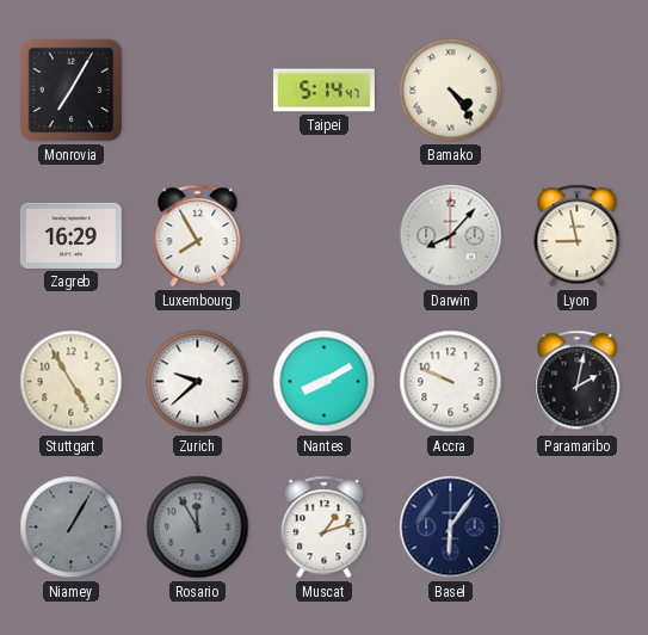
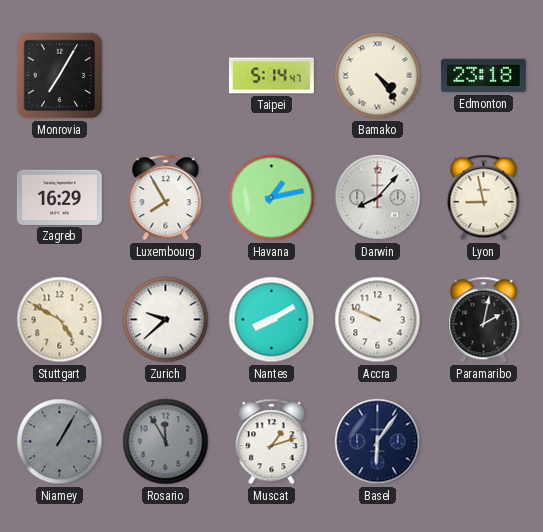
Edmonton: none -> 23:18
Havana: none -> 1:13
Stuttgart: 4:55 -> 4:50
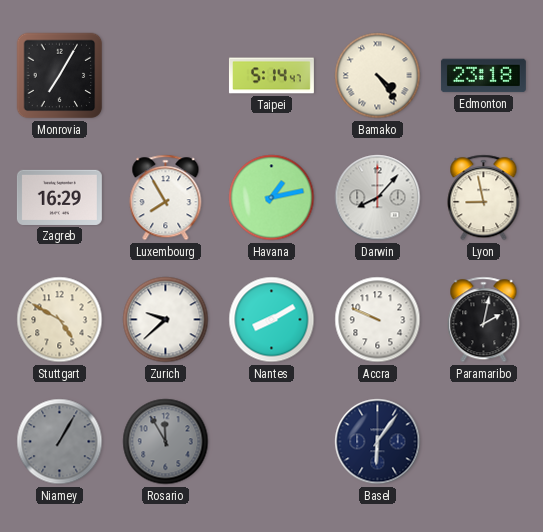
Muscat: 1:12 -> none
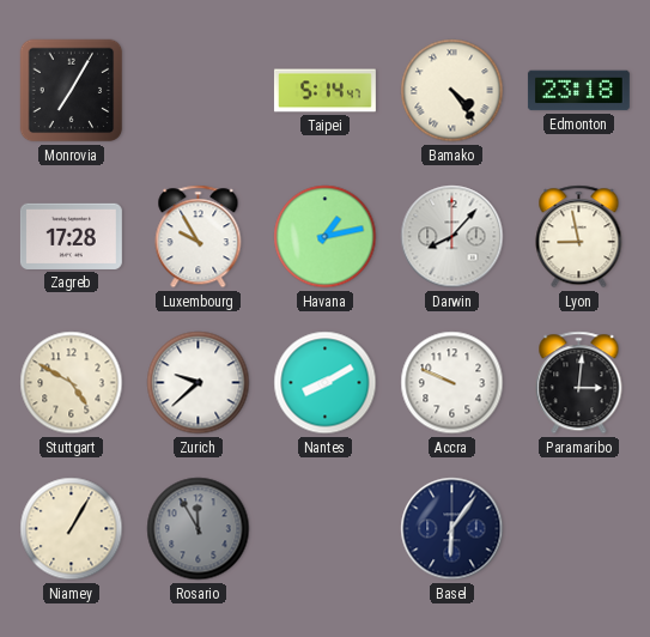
Zagreb: 16:29 -> 17:28
Luxembourg: 7:55 -> 9:55
Paramaribo: 2:02 -> 3:01
Niamey dial: grey -> cream
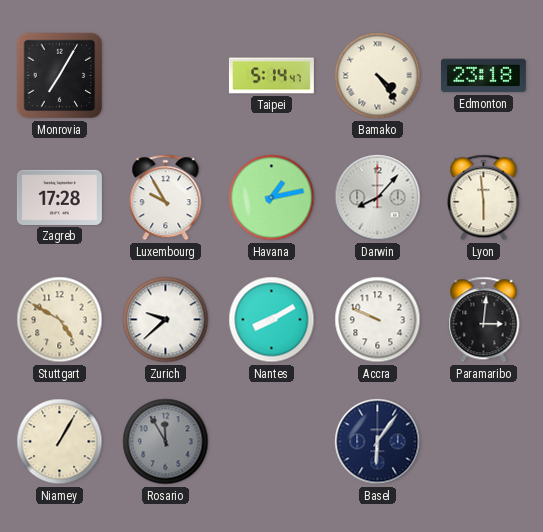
Lyon: 8:58 -> 5:59
